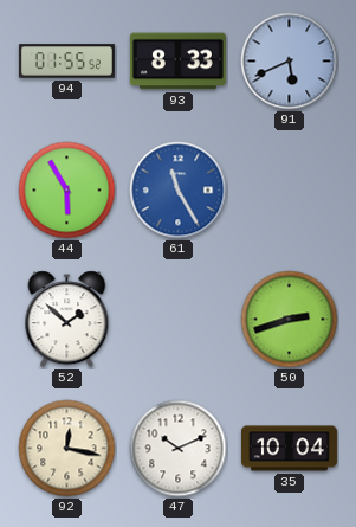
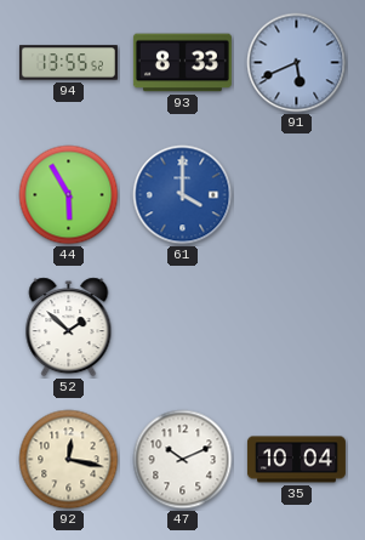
94: 01:55 -> 13:55
61: 11:25 -> 4:00
50: 2:42 -> none
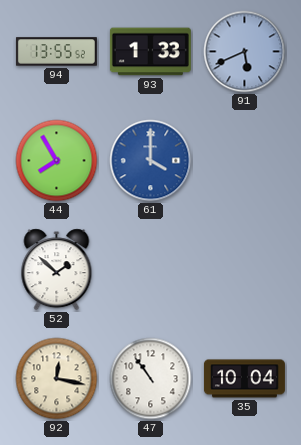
93: 8:33 -> 1:33
44: 5:55 -> 7:55
47: 10:11 -> 10:54
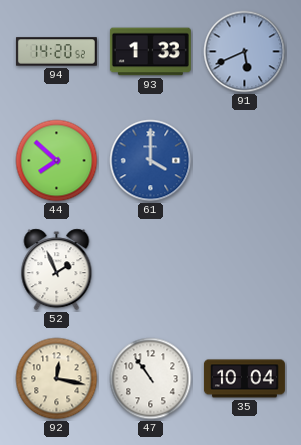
94: 13:55 -> 14:20
44: 7:55 -> 7:52
52: 1:52 -> 1:56
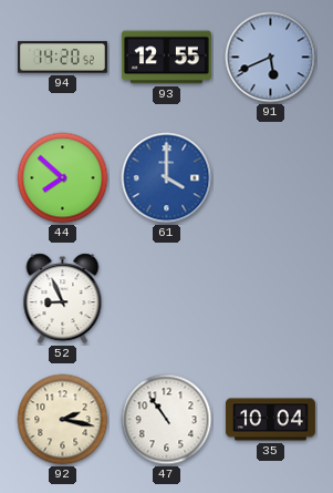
93: 1:33 -> 12:55
52: 1:56 -> 8:56
92: 12:17 -> 2:17
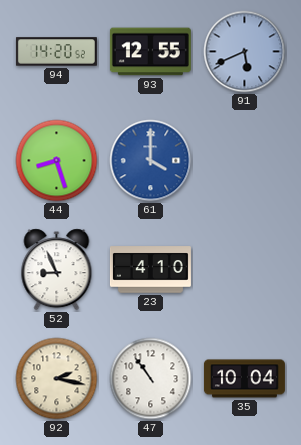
44: 7:52 -> 8:27
23: none -> 4:10
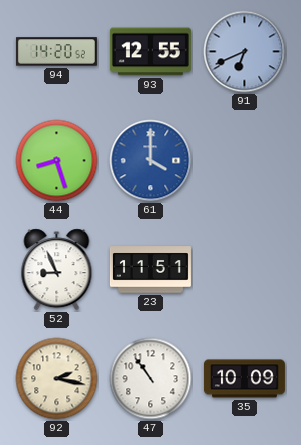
91: 5:41 -> 6:41
23: 4:10 -> 11:51
35: 10:04 -> 10:09
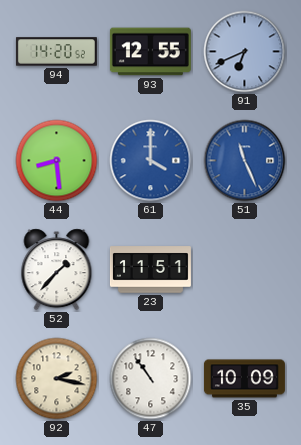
44: 8:27 -> 8:29
51: none -> 11:26
52: 8:56 -> 1:37
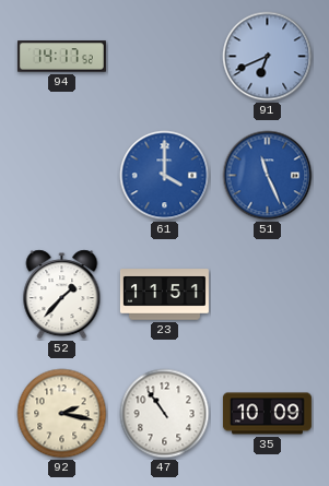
94: 14:20 -> 14:17
93: 12:55 -> none
44: 8:29 -> none
